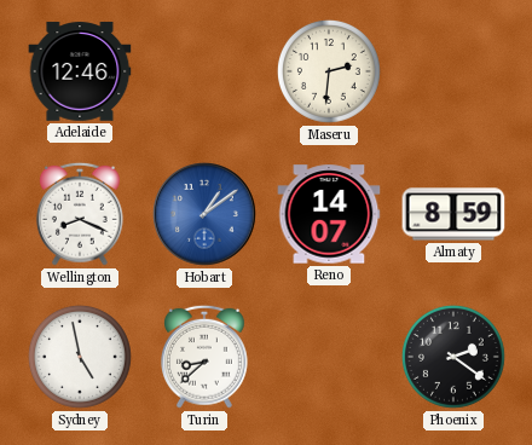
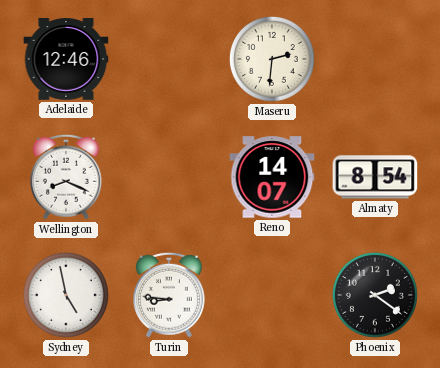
Hobart: 1:09 -> none
Almaty: 8:59 -> 8:54
Turin: 8:38 -> 8:46
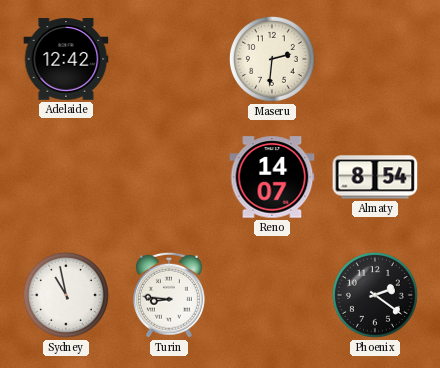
Adelaide: 12:46 -> 12:42
Wellington: 8:19 -> none
Sydney: 4:58 -> 10:58
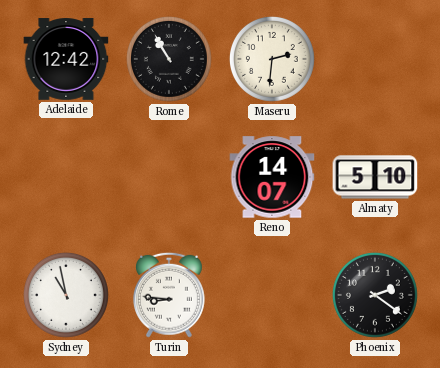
Rome: none -> 10:55
Almaty: 8:54 -> 5:10
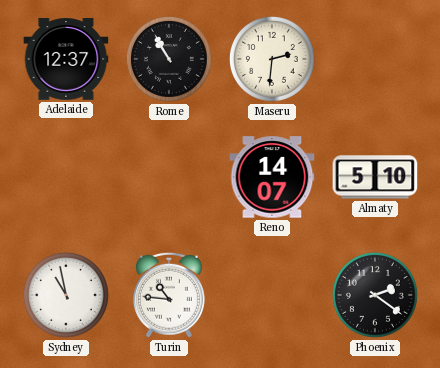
Adelaide: 12:42 -> 12:37
Turin: 8:46 -> 10:46
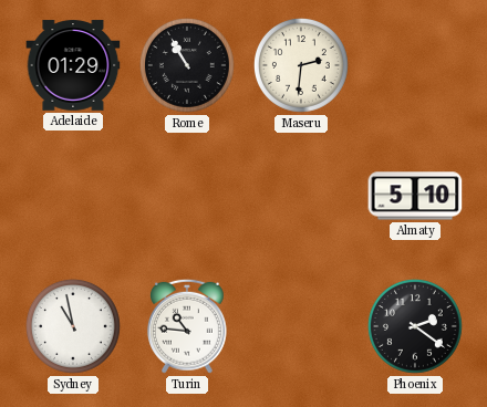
Adelaide: 12:37 -> 01:29
Reno: 14:07 -> none
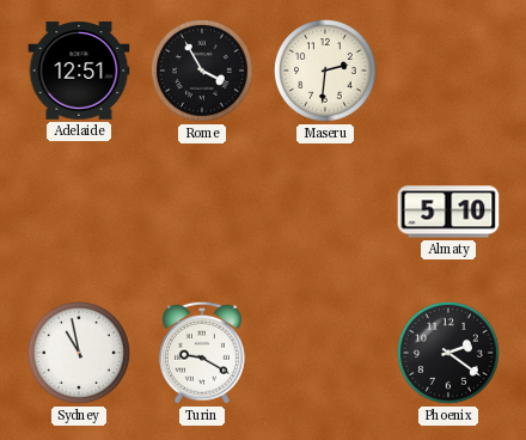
Adelaide: 01:29 -> 12:51
Rome: 10:55 -> 3:55
Turin: 10:46 -> 9:20
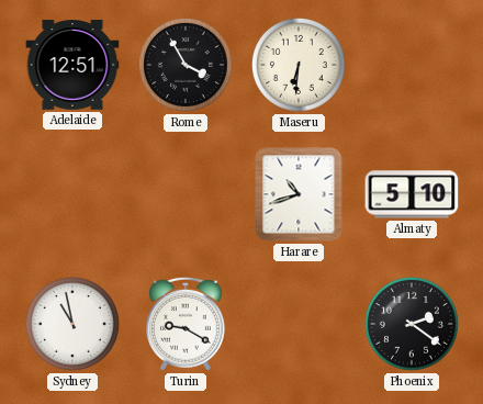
Maseru: 2:31 -> 6:31
Harare: none -> 10:42
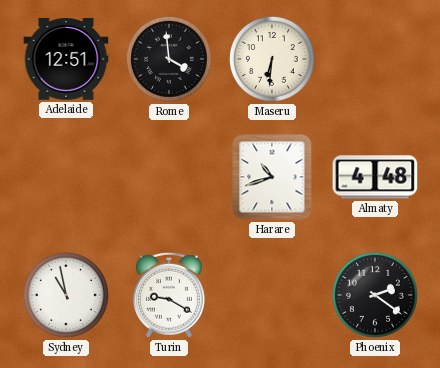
Rome: 3:55 -> 3:59
Almaty: 5:10 -> 4:48
